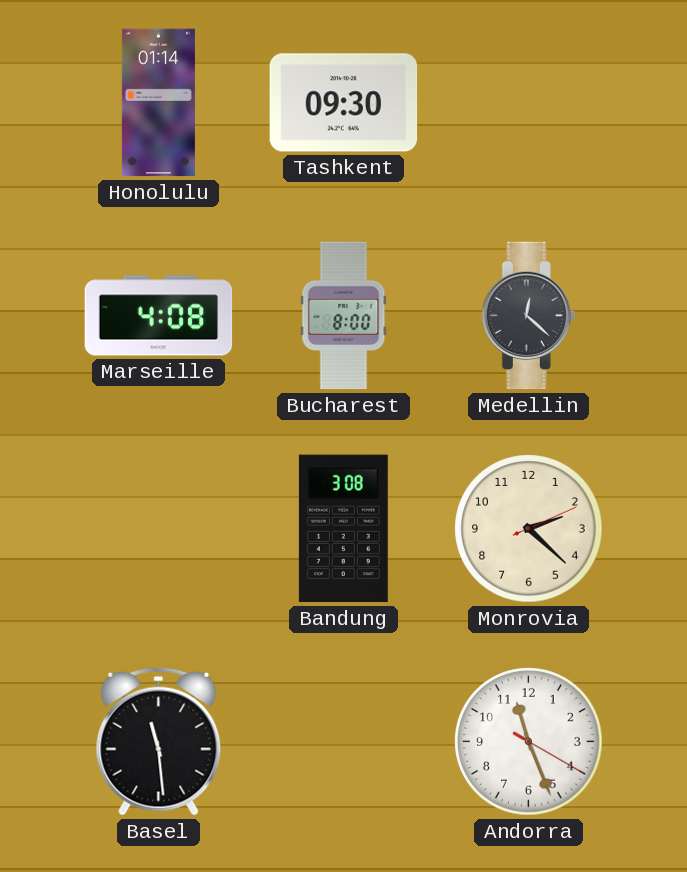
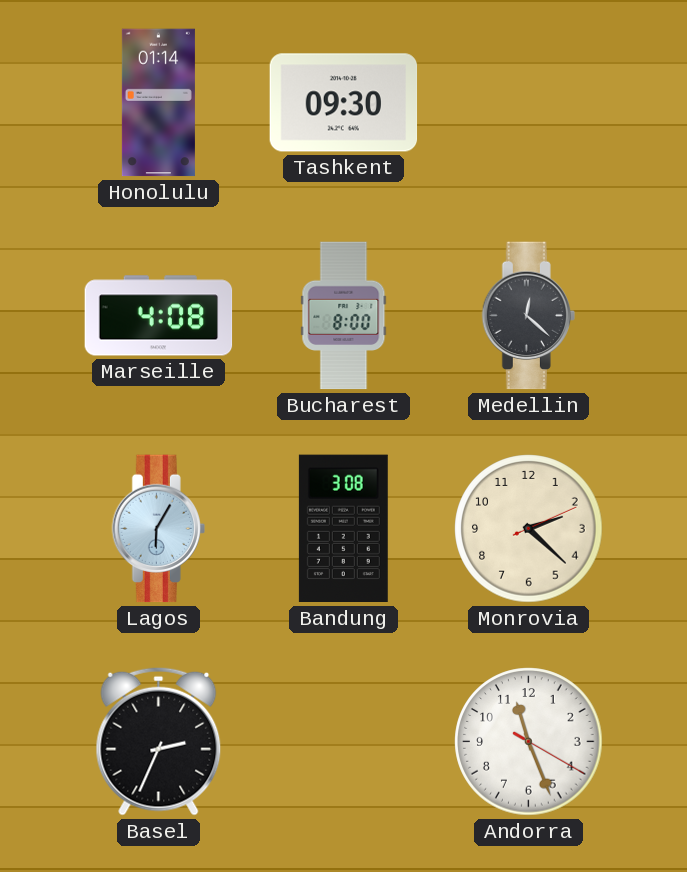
Lagos: none -> 6:05
Basel: 11:29 -> 2:34
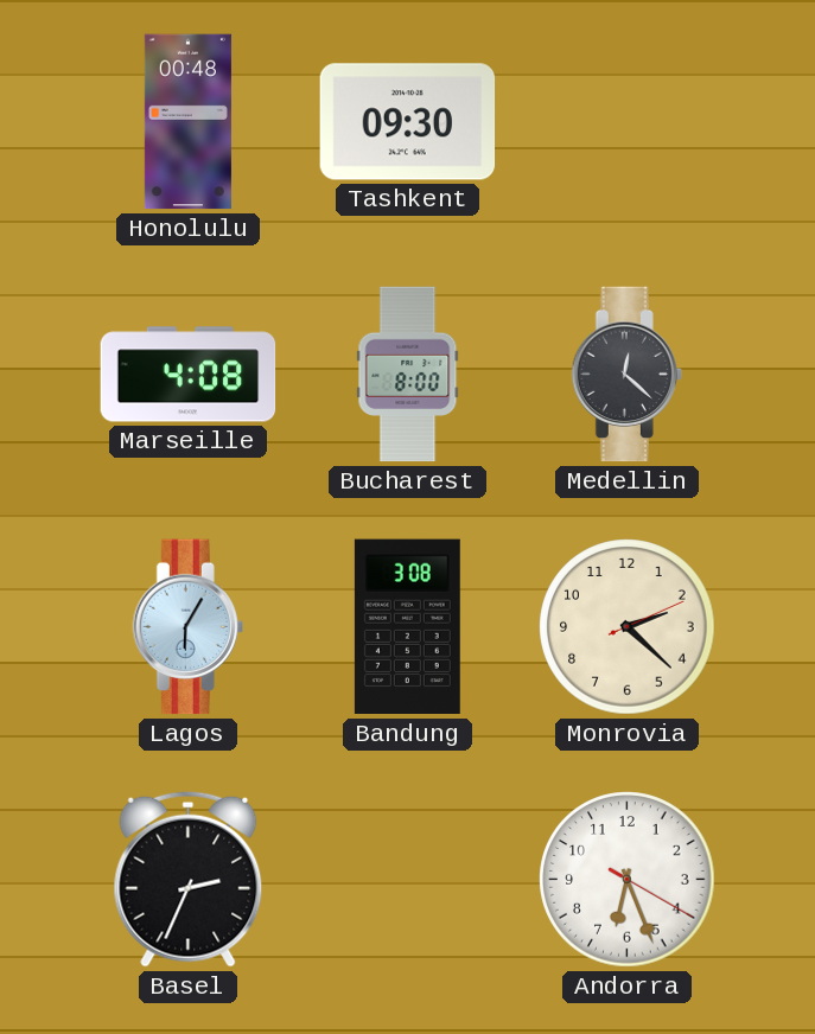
Honolulu: 01:14 -> 00:48
Andorra: 11:26 -> 6:26
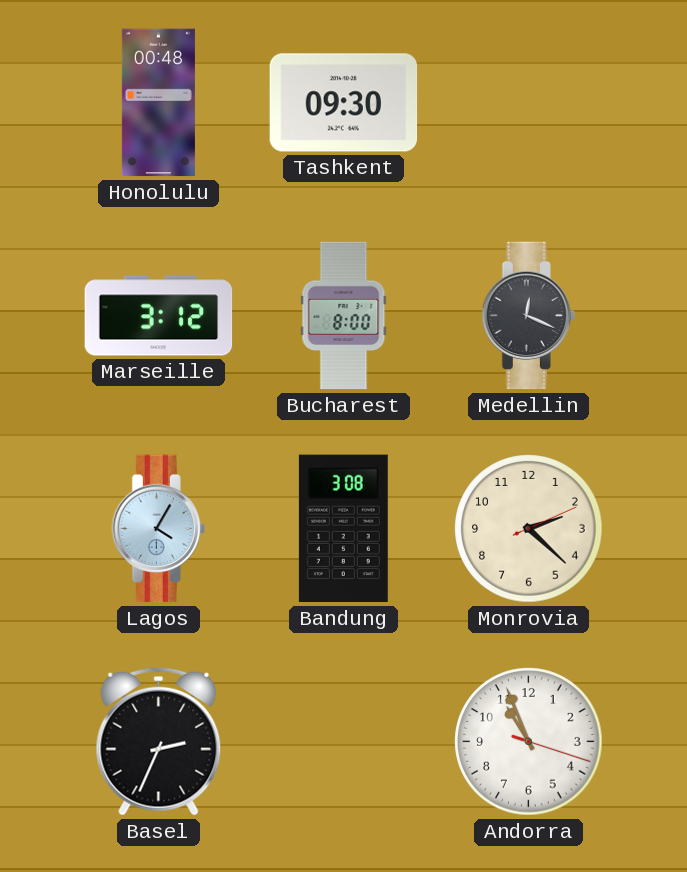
Marseille: 4:08 -> 3:12
Medellin: 12:22 -> 12:19
Lagos: 6:05 -> 4:05
Andorra: 6:26 -> 10:56
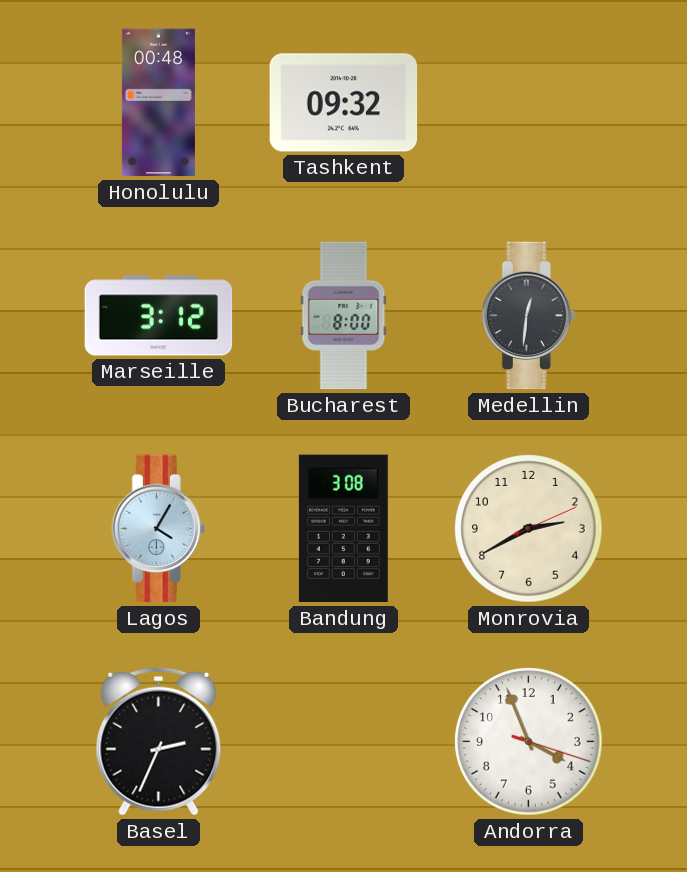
Tashkent: 09:30 -> 09:32
Medellin: 12:19 -> 12:31
Monrovia: 2:22 -> 2:40
Andorra: 10:56 -> 3:56
